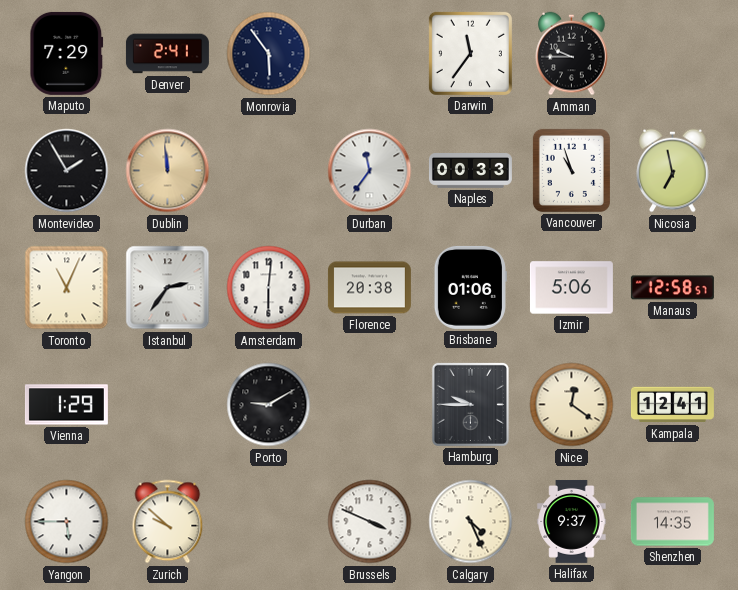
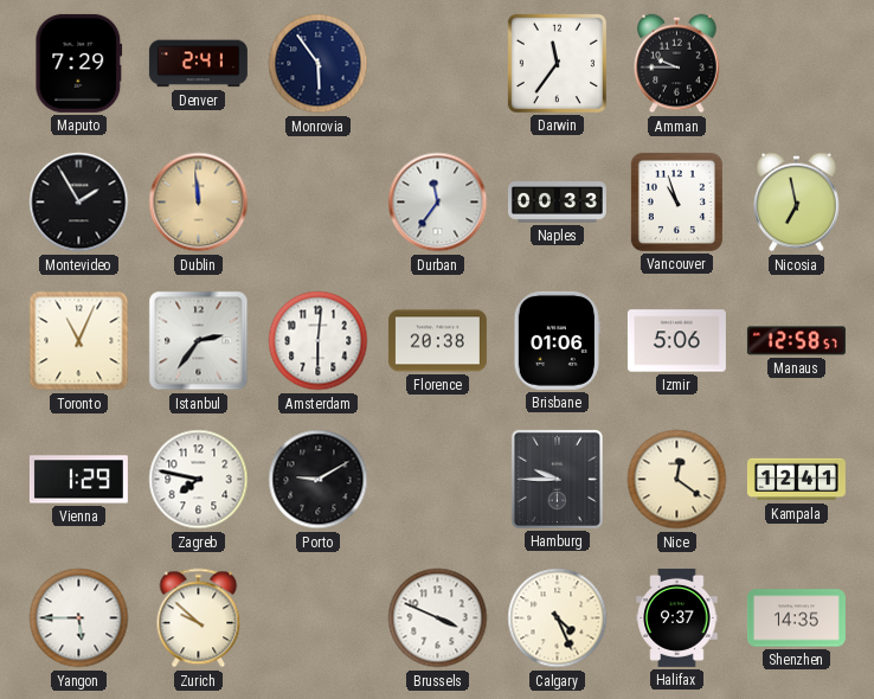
Zagreb: none -> 7:47
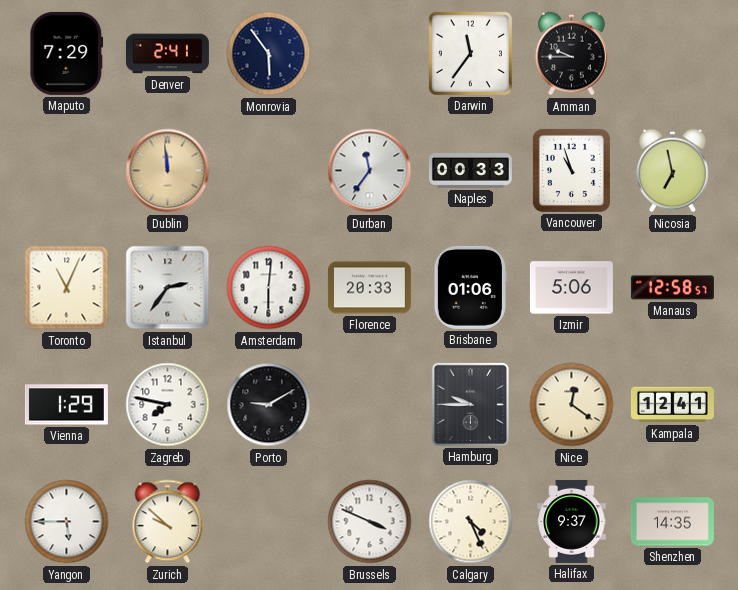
Montevideo: 1:55 -> none
Florence: 20:38 -> 20:33
